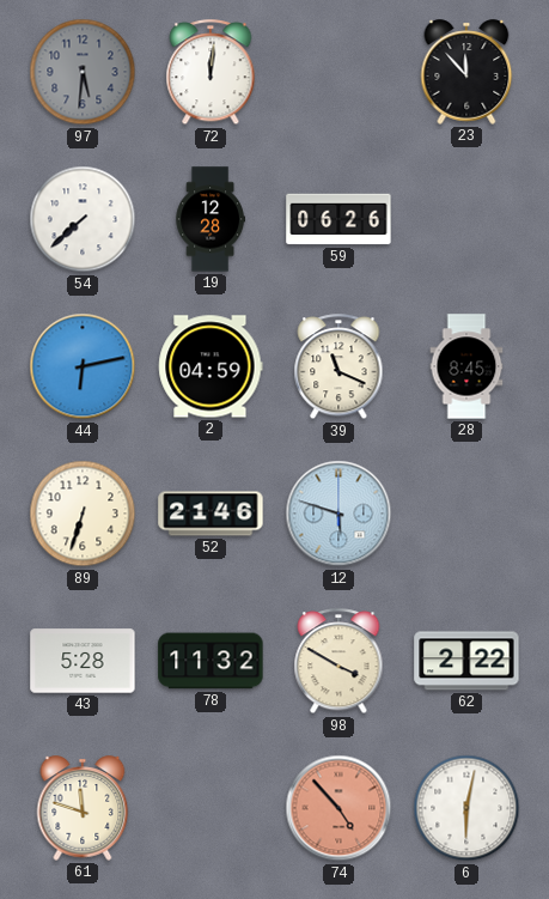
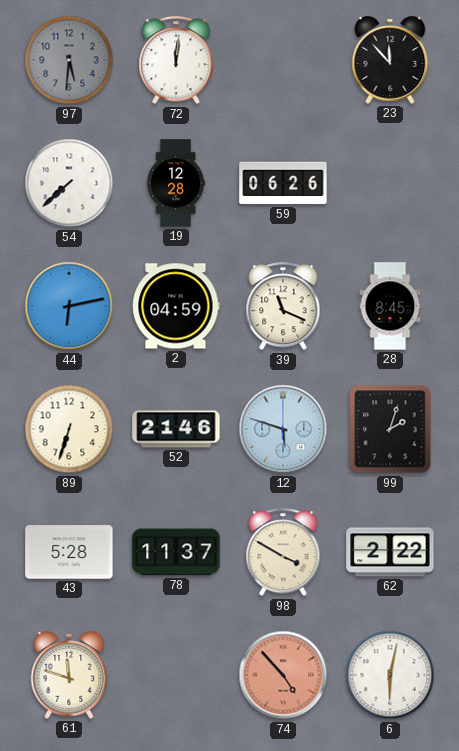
99: none -> 2:03
78: 11:32 -> 11:37
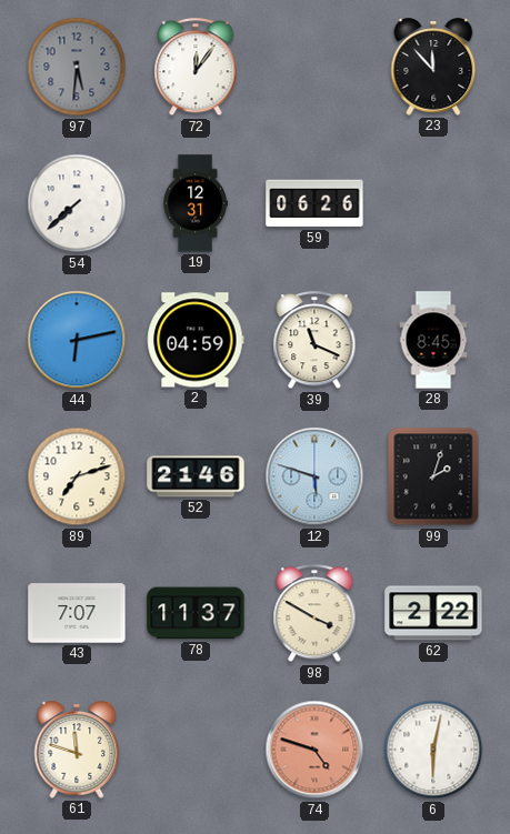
72: 12:01 -> 12:06
19: 12:28 -> 12:31
89: 6:33 -> 7:12
43: 5:28 -> 7:07
74: 4:53 -> 4:48
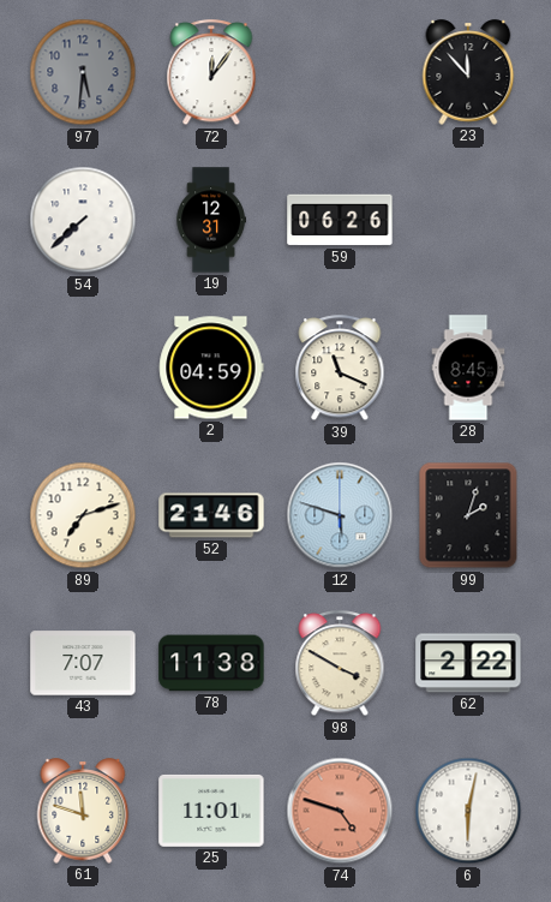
44: 6:13 -> none
78: 11:37 -> 11:38
25: none -> 11:01
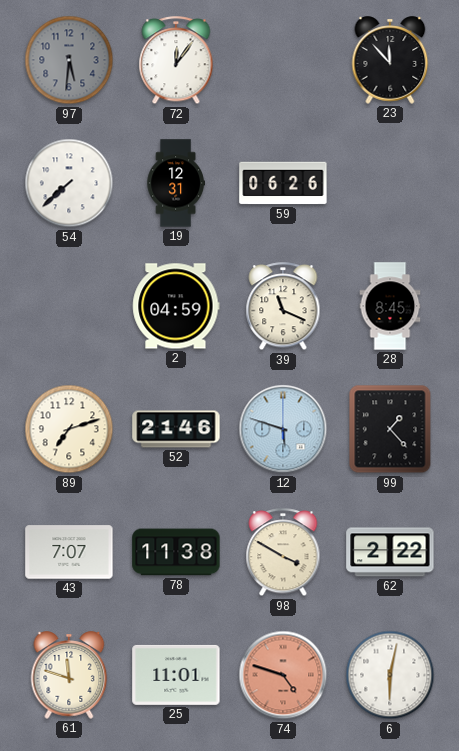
99: 2:03 -> 1:23
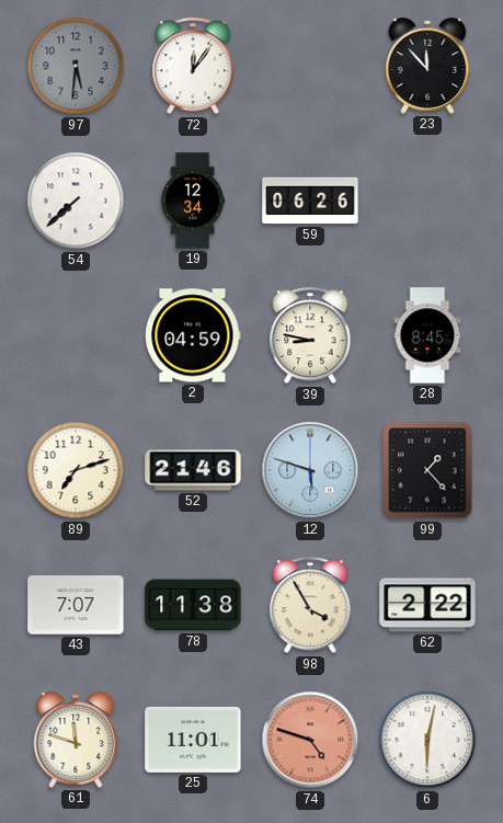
19: 12:31 -> 12:34
39: 11:19 -> 8:47
98: 3:50 -> 3:55
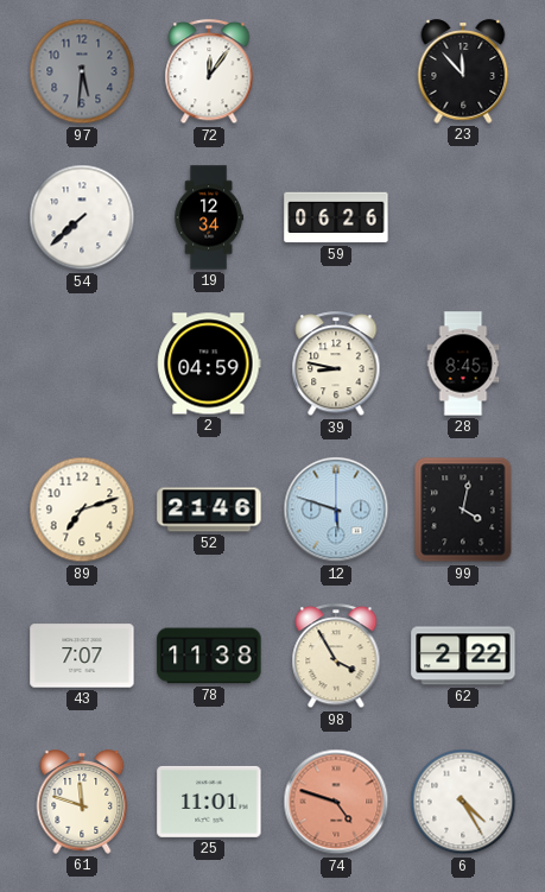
99: 1:23 -> 4:02
6: 6:02 -> 4:25
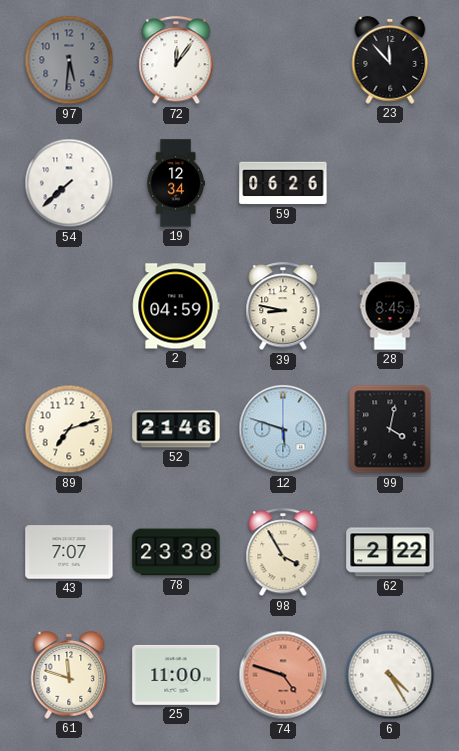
78: 11:38 -> 23:38
25: 11:01 -> 11:00
